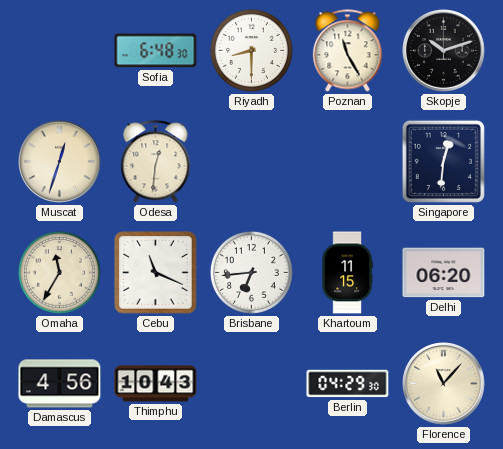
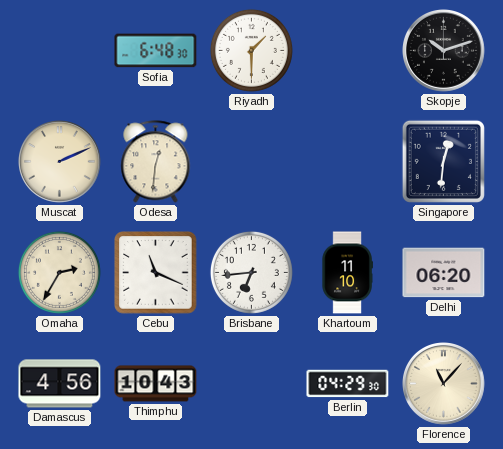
Riyadh: 8:30 -> 1:30
Poznan: 11:25 -> none
Muscat: 12:33 -> 2:11
Omaha: 11:35 -> 2:35
Khartoum: 11:15 -> 11:10
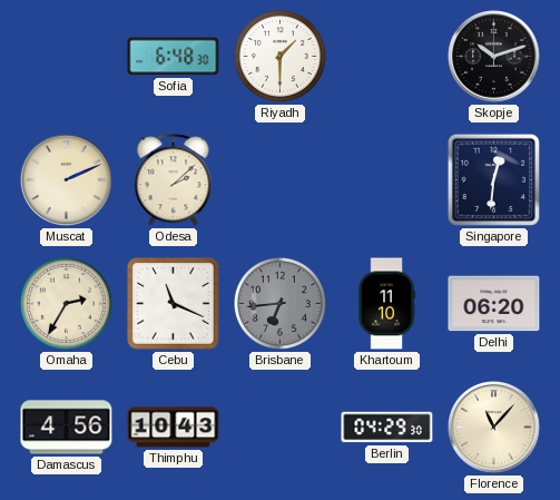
Odesa: 12:31 -> 2:08
Brisbane dial: white -> grey
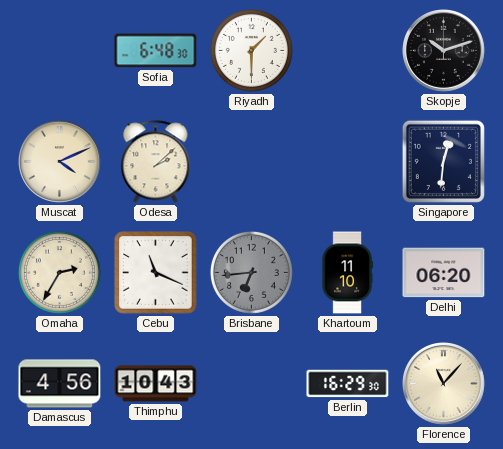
Muscat: 2:11 -> 4:11
Berlin: 04:29 -> 16:29
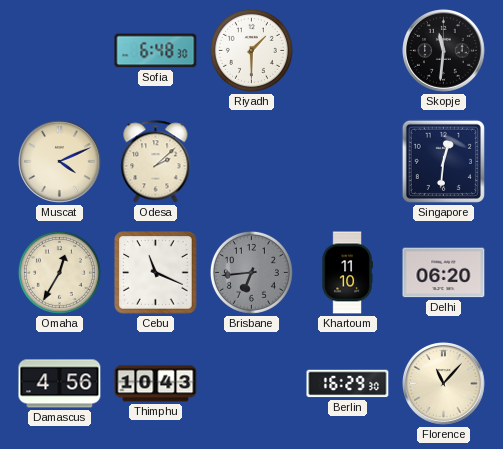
Skopje: 10:12 -> 11:31
Omaha: 2:35 -> 12:35
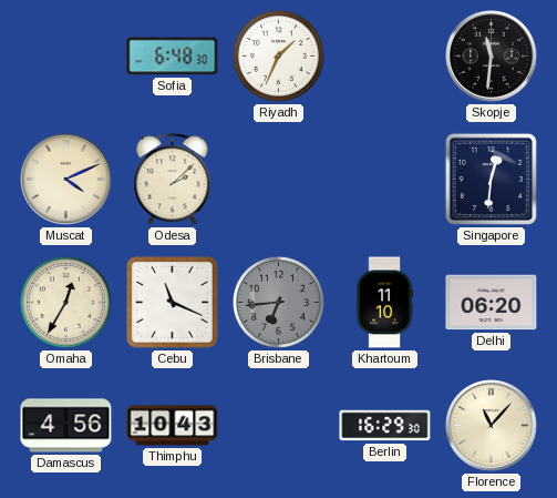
Riyadh: 1:30 -> 1:34
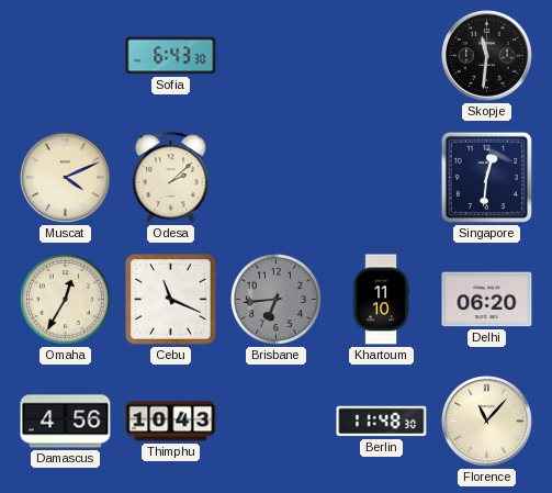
Sofia: 6:48 -> 6:43
Riyadh: 1:34 -> none
Berlin: 16:29 -> 11:48
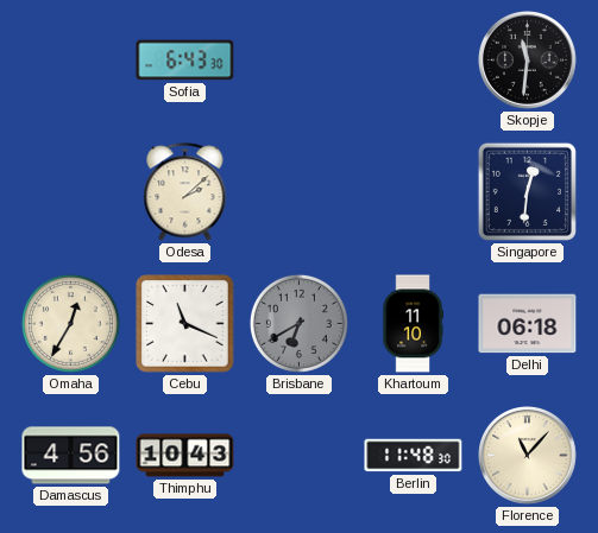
Muscat: 4:11 -> none
Brisbane: 6:44 -> 6:40
Delhi: 06:20 -> 06:18
